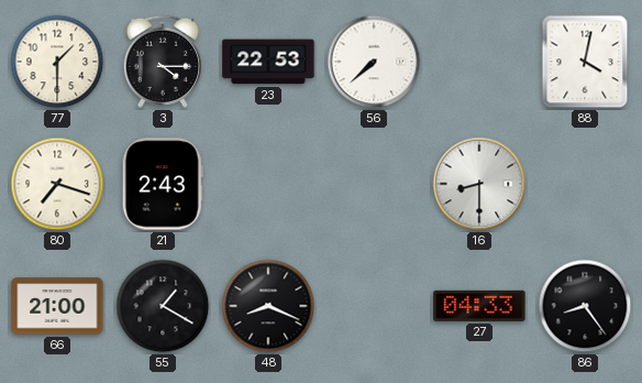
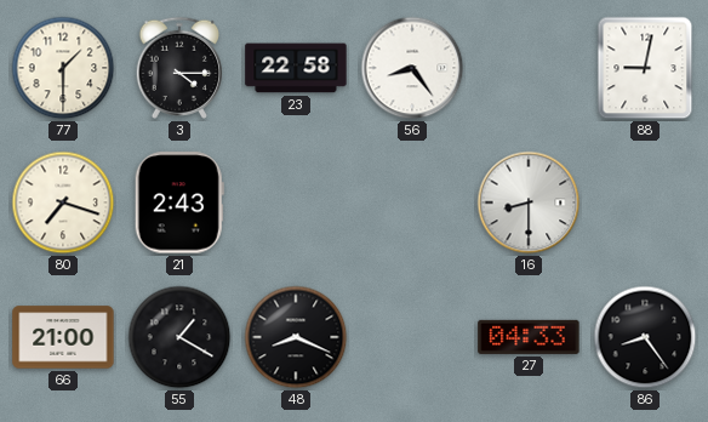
23: 22:53 -> 22:58
56: 7:38 -> 8:24
88: 4:02 -> 9:02
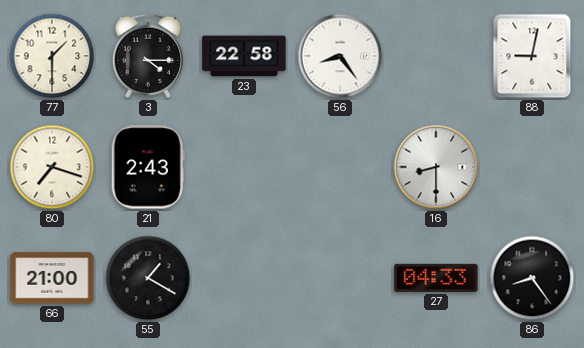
48: 8:19 -> none
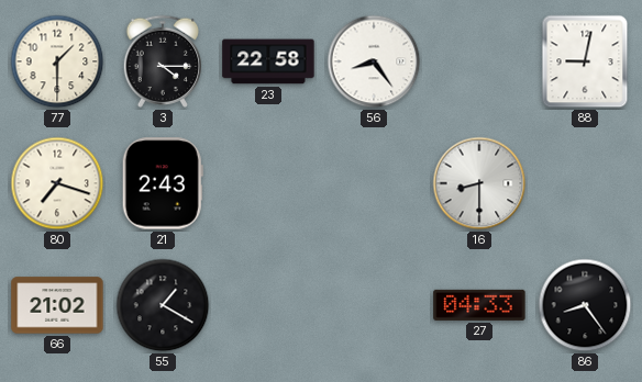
66: 21:00 -> 21:02
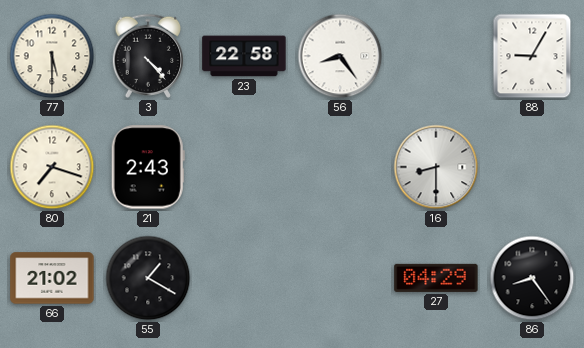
77: 1:30 -> 5:30
3: 4:15 -> 4:23
88: 9:02 -> 9:05
27: 04:33 -> 04:29
